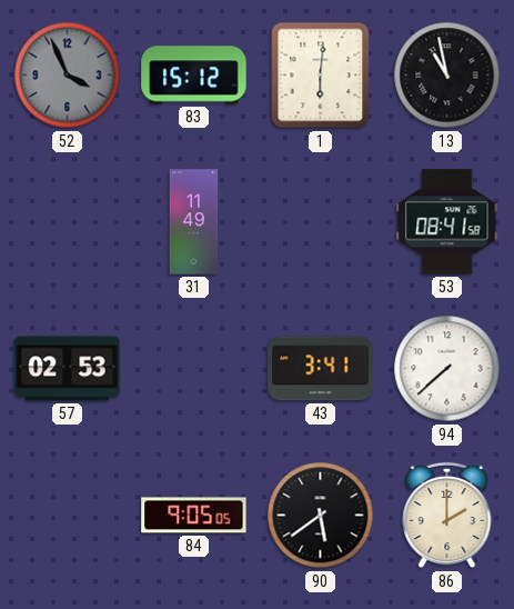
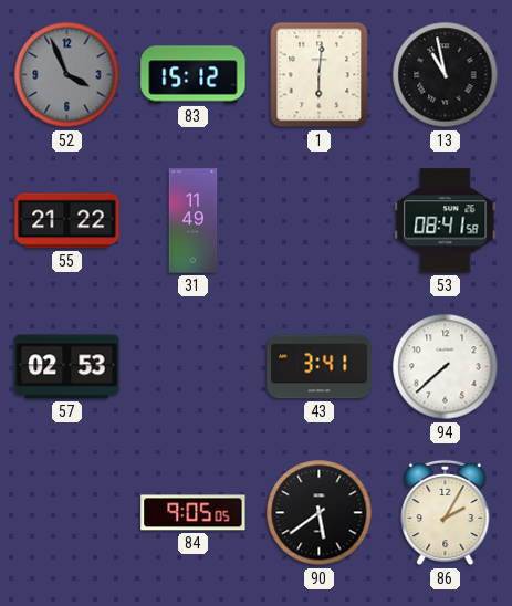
55: none -> 21:22
86: 2:00 -> 2:05
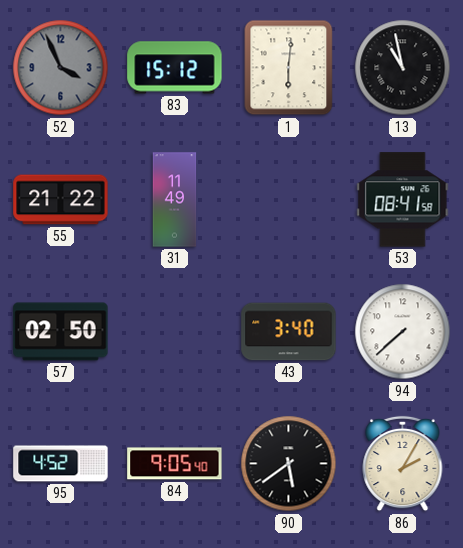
57: 02:53 -> 02:50
43: 3:41 -> 3:40
95: none -> 4:52
84: 9:05:05 -> 9:05:40
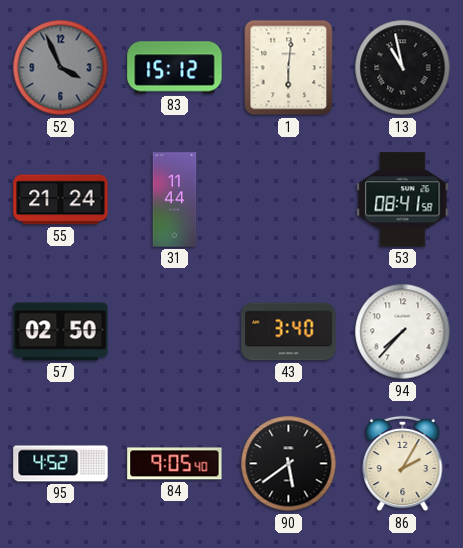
55: 21:22 -> 21:24
31: 11:49 -> 11:44
94: 7:38 -> 7:37
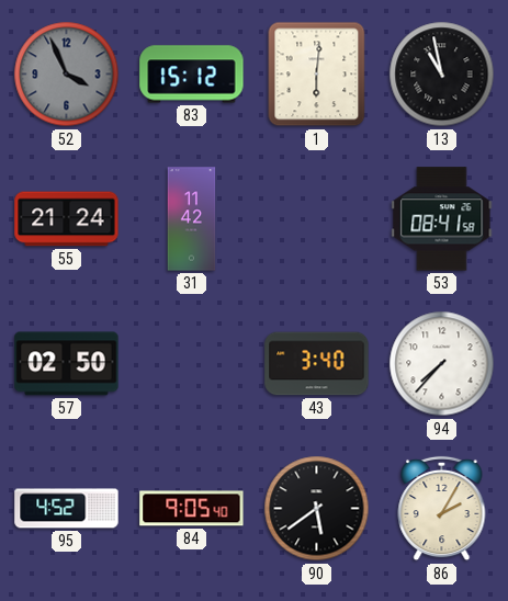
31: 11:44 -> 11:42
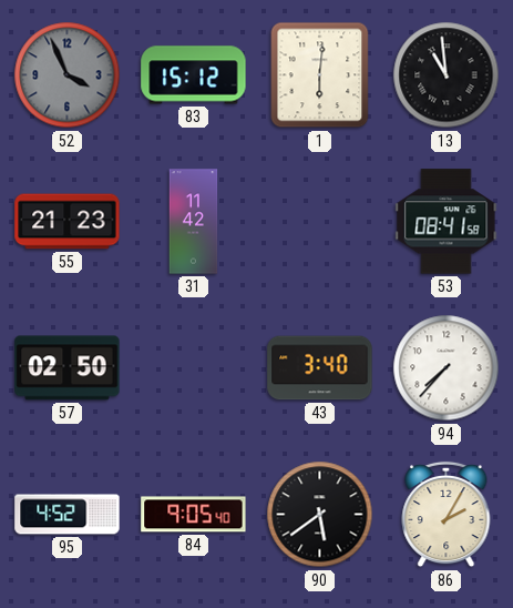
13: 10:58 -> 10:59
55: 21:24 -> 21:23
